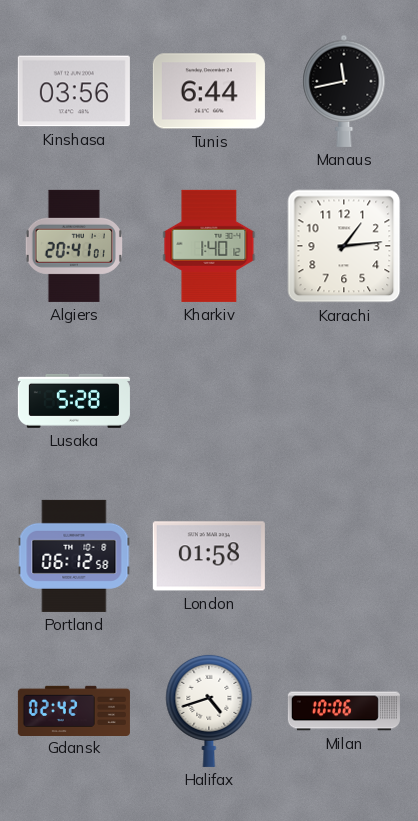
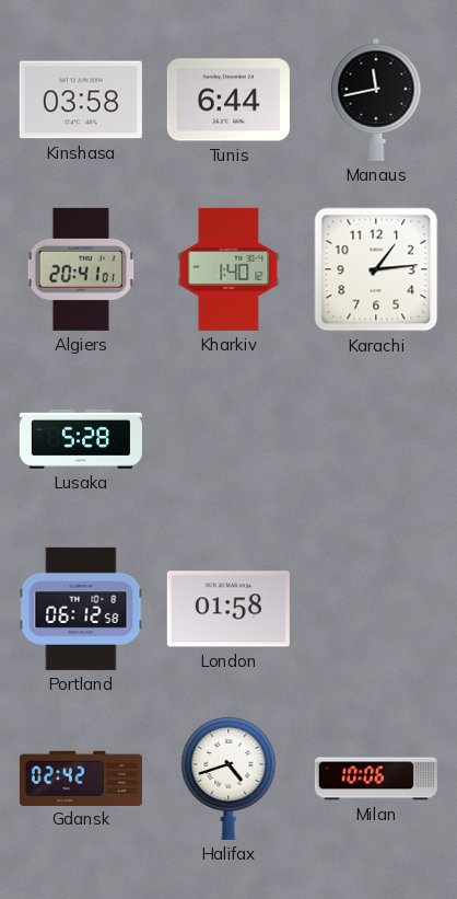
Kinshasa: 03:56 -> 03:58
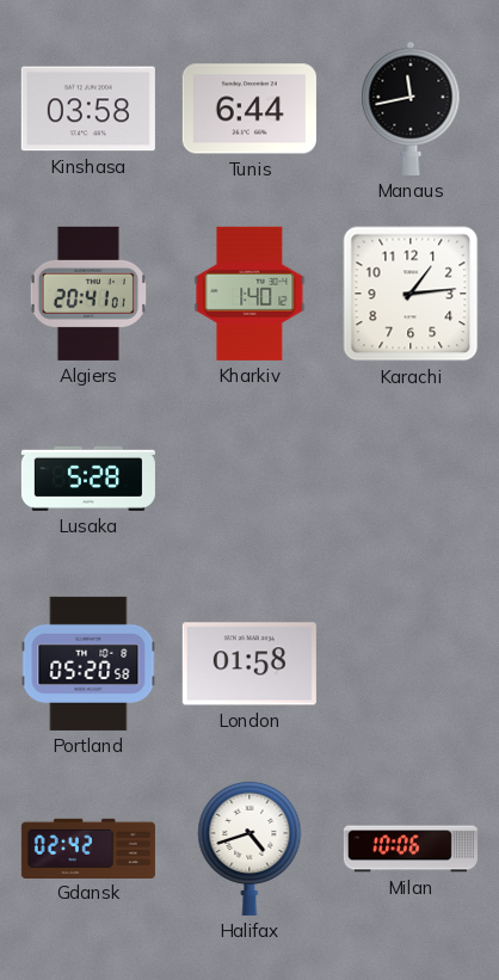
Portland: 06:12 -> 05:20
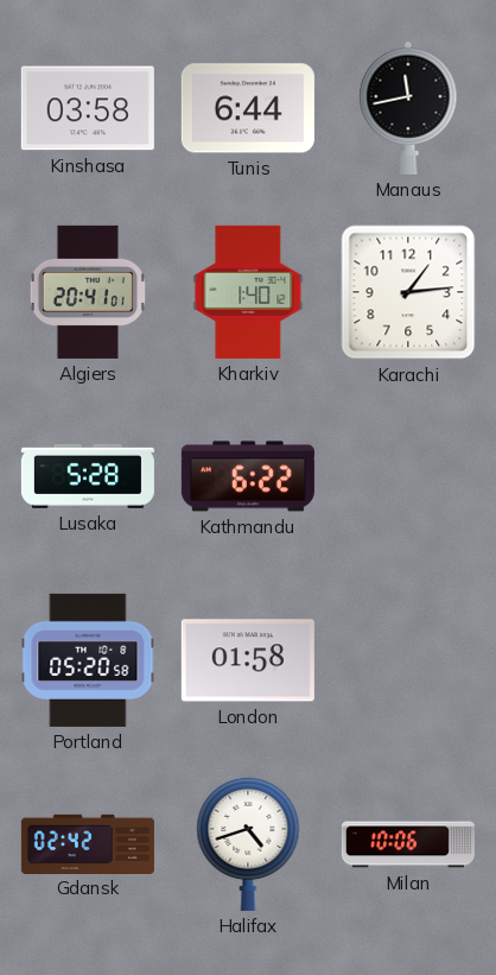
Kathmandu: none -> 6:22
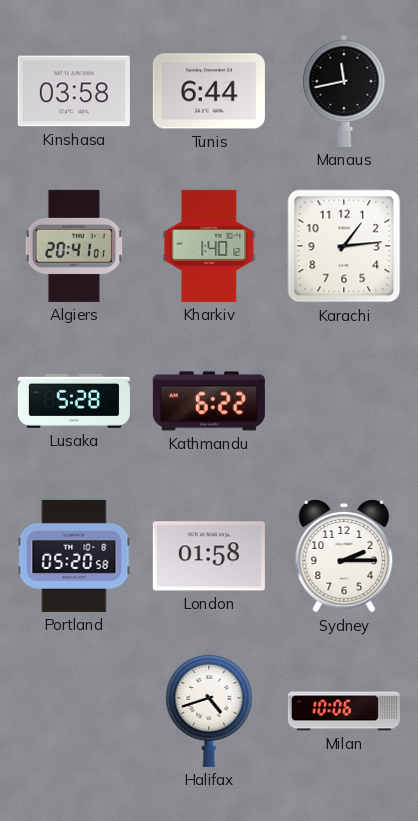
Sydney: none -> 2:15
Gdansk: 02:42 -> none
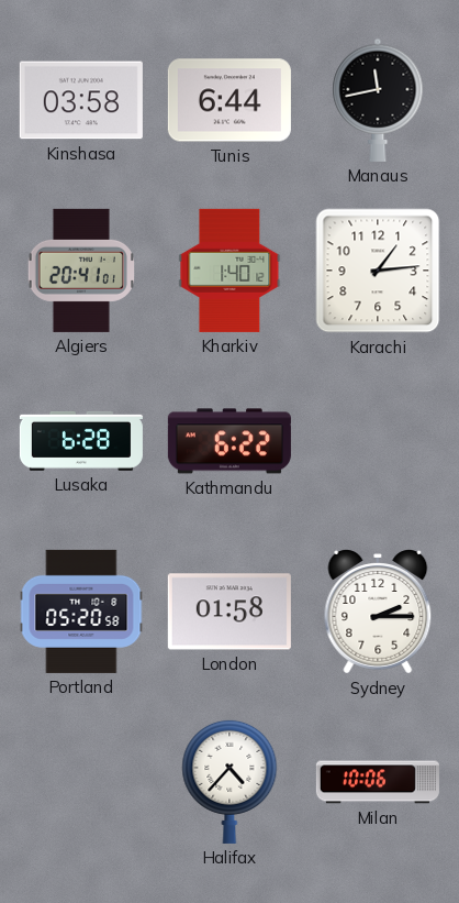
Lusaka: 5:28 -> 6:28
Halifax: 4:42 -> 4:37
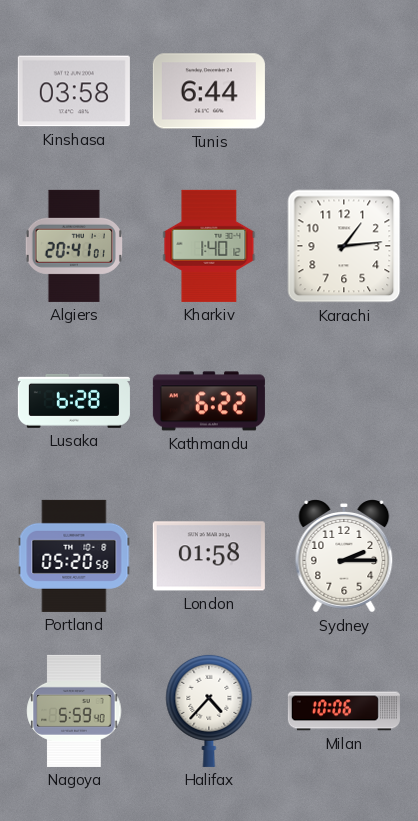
Manaus: 11:43 -> none
Nagoya: none -> 5:59
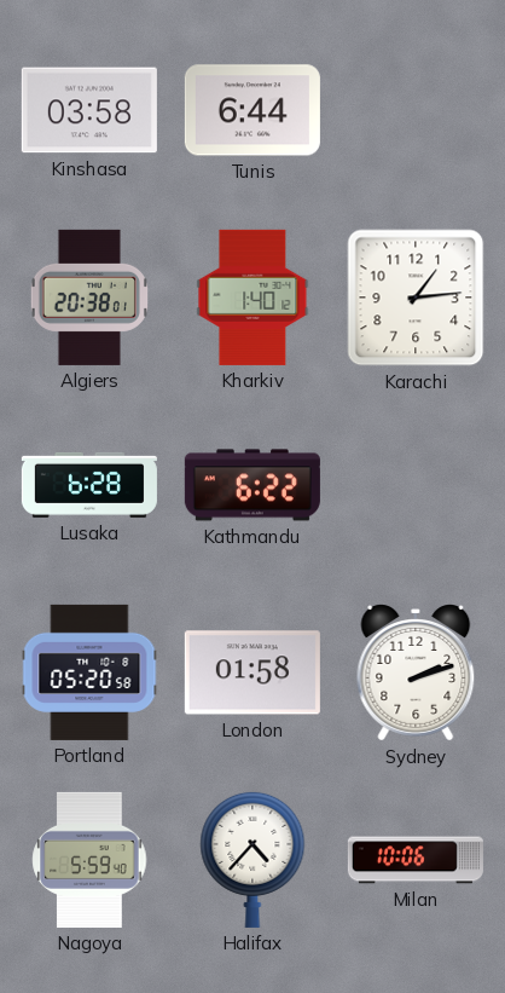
Algiers: 20:41 -> 20:38
Sydney: 2:15 -> 2:12
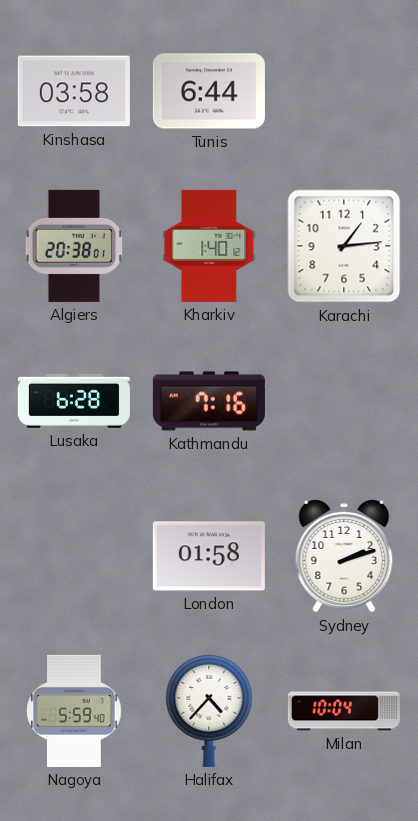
Kathmandu: 6:22 -> 7:16
Portland: 05:20 -> none
Milan: 10:06 -> 10:04
